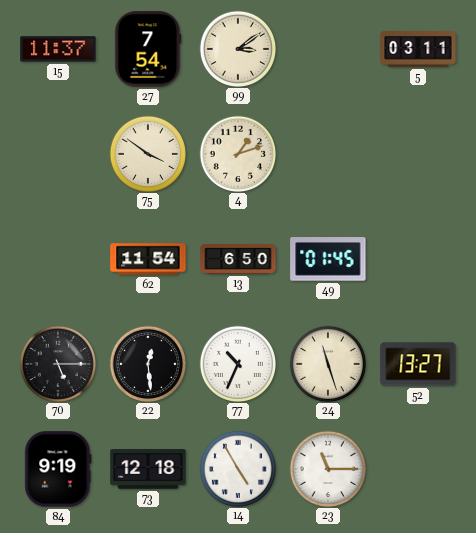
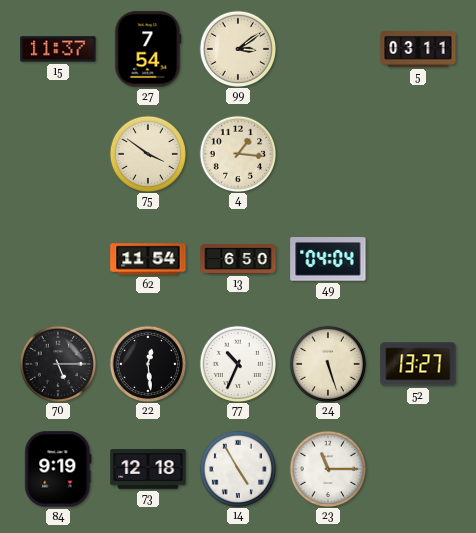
4: 1:12 -> 1:16
49: 01:45 -> 04:04
24: 11:27 -> 5:27
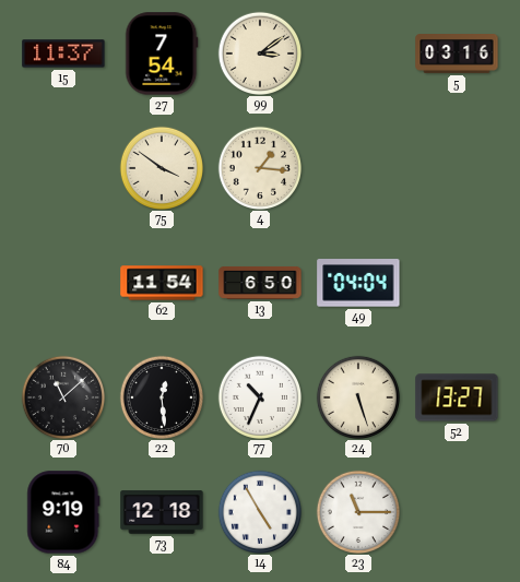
5: 03:11 -> 03:16
70: 5:15 -> 11:08
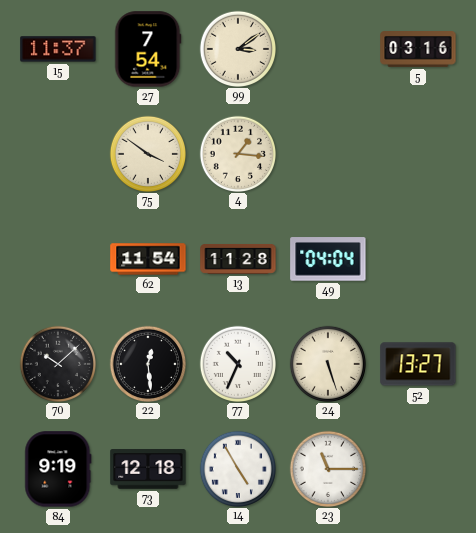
13: 6:50 -> 11:28
70: 11:08 -> 10:08
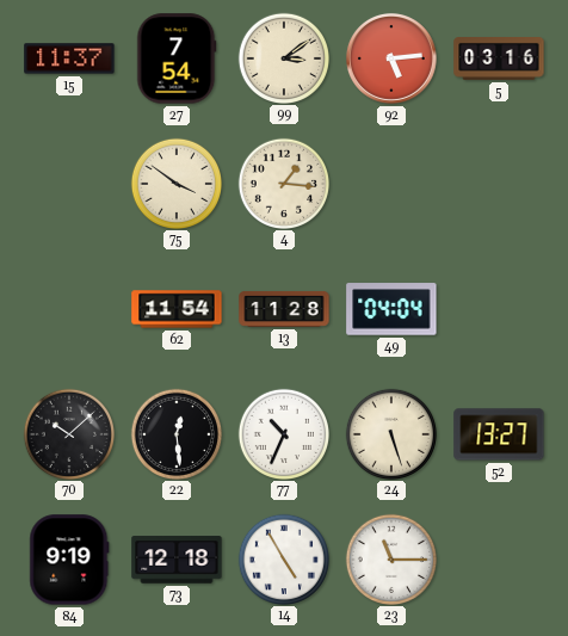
92: none -> 5:14
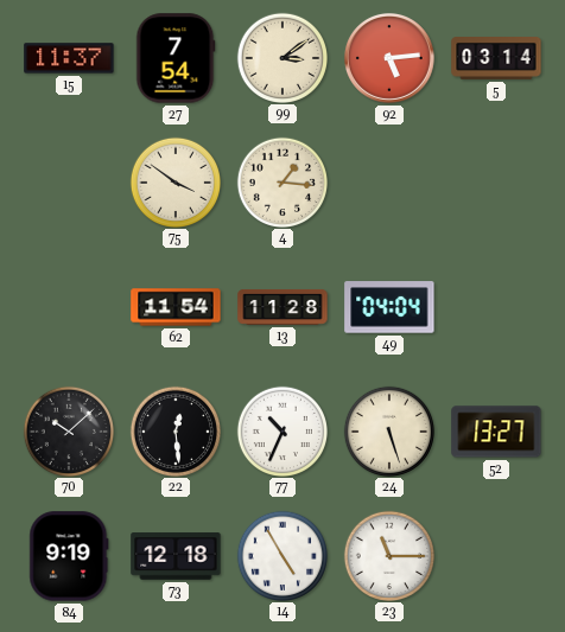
5: 03:16 -> 03:14
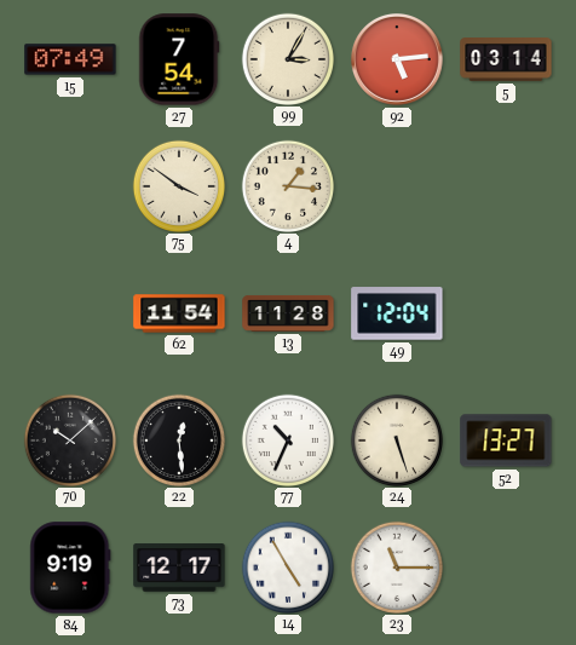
15: 11:37 -> 07:49
99: 3:09 -> 3:05
49: 04:04 -> 12:04
73: 12:18 -> 12:17
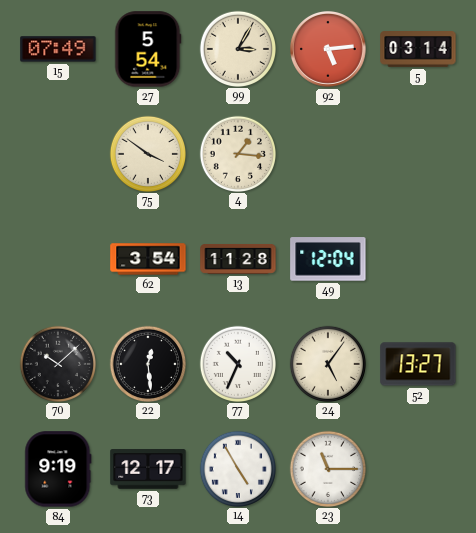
27: 7:54 -> 5:54
62: 11:54 -> 3:54
24: 5:27 -> 5:06
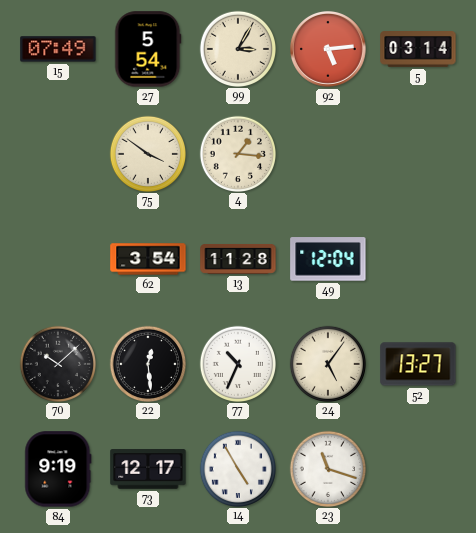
23: 11:15 -> 11:18
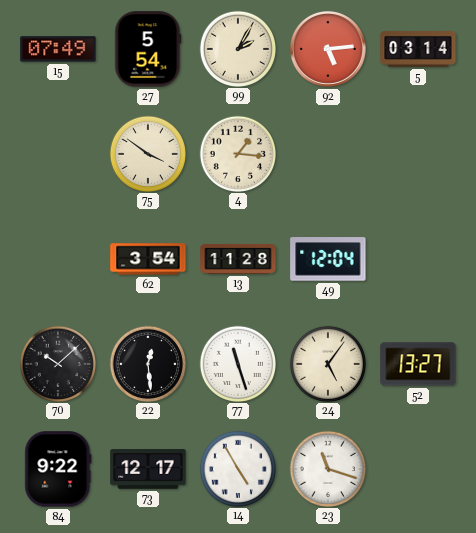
99: 3:05 -> 2:05
77: 10:34 -> 11:27
84: 9:19 -> 9:22
